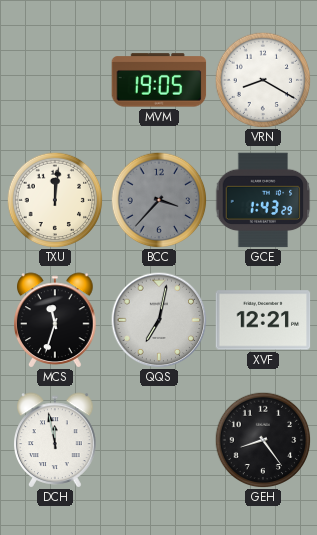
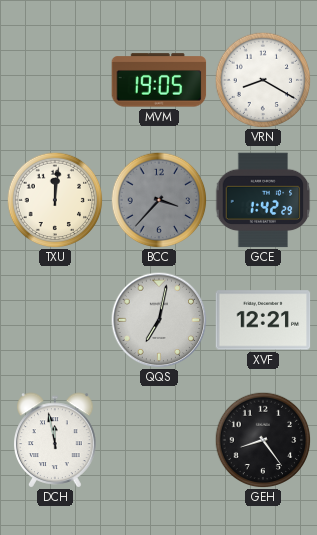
GCE: 1:43 -> 1:42
MCS: 11:33 -> none
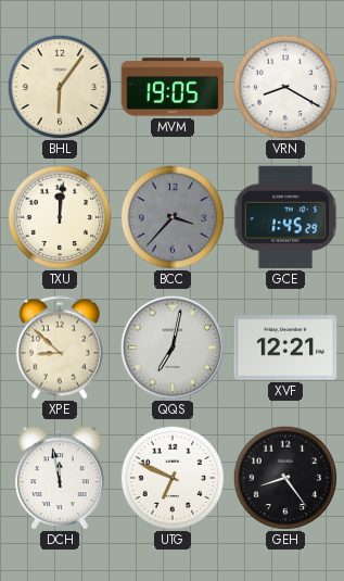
BHL: none -> 6:06
GCE: 1:42 -> 1:45
XPE: none -> 8:52
UTG: none -> 6:49
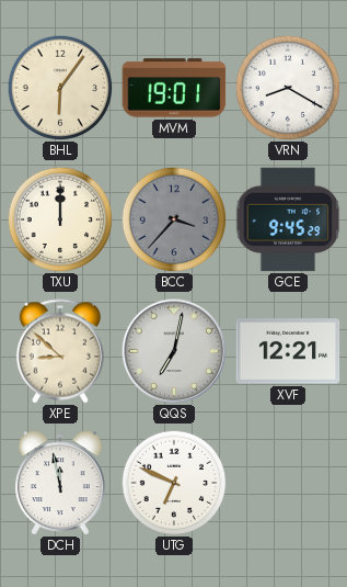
MVM: 19:05 -> 19:01
TXU: 12:01 -> 12:00
GCE: 1:45 -> 9:45
GEH: 8:24 -> none
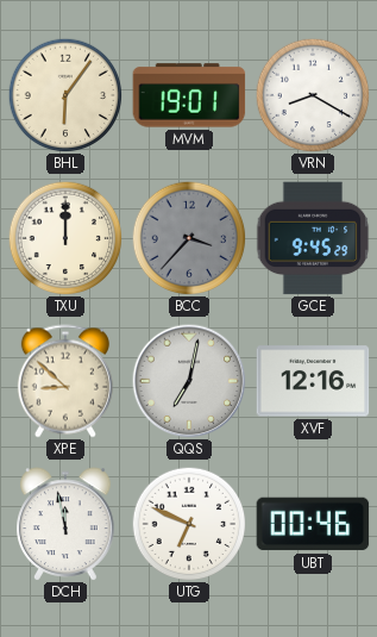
XVF: 12:21 -> 12:16
UBT: none -> 00:46
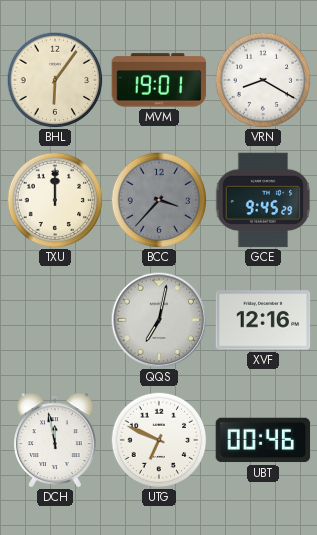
XPE: 8:52 -> none
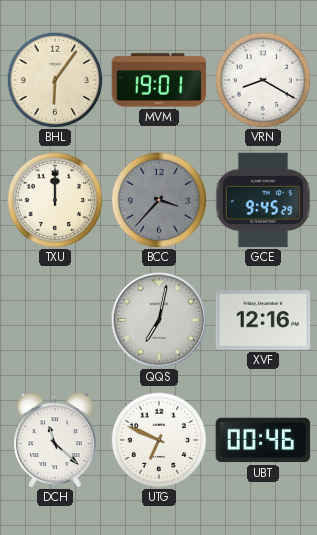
DCH: 11:58 -> 11:22
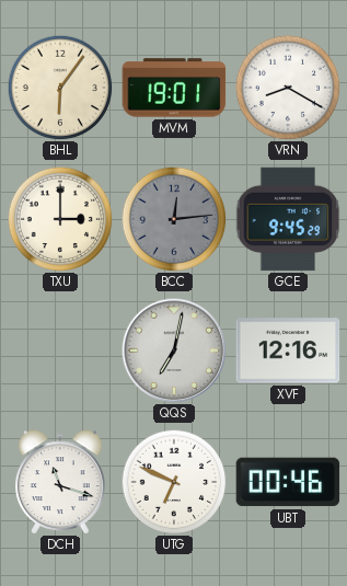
TXU: 12:00 -> 3:00
BCC: 3:37 -> 12:14
DCH: 11:22 -> 11:18
